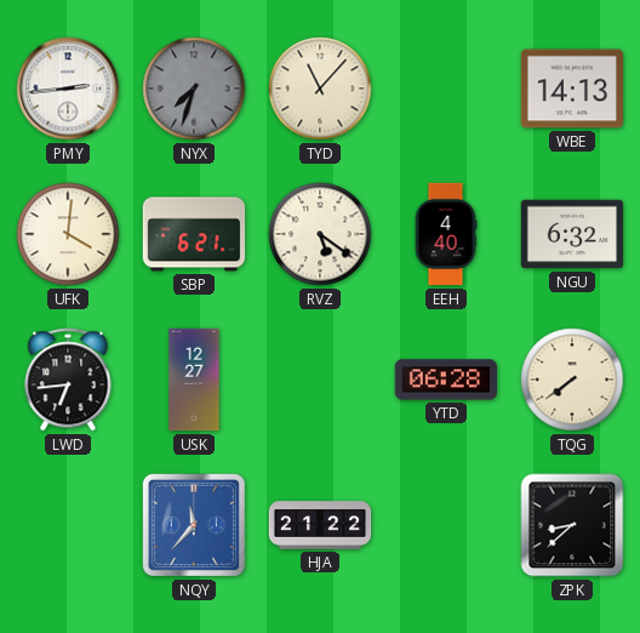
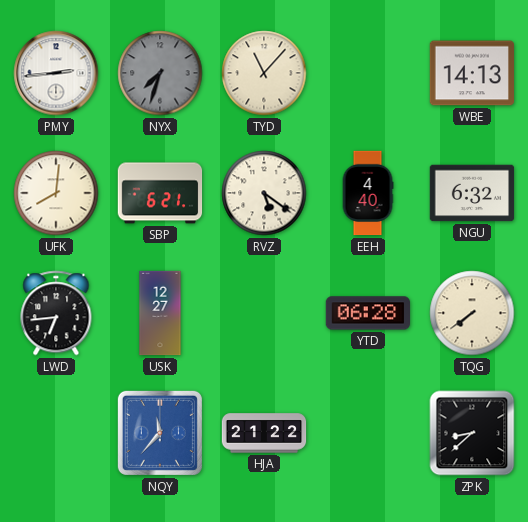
UFK: 4:01 -> 8:01
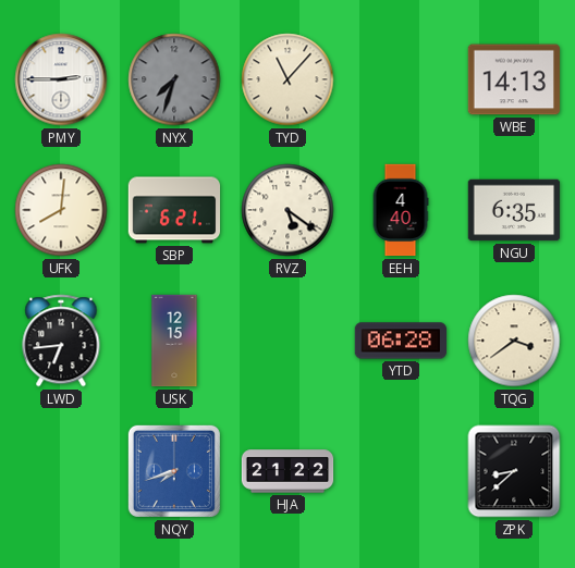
PMY: 2:44 -> 2:45
NGU: 6:32 -> 6:35
USK: 12:27 -> 12:15
TQG: 7:39 -> 3:39
NQY: 11:37 -> 7:42
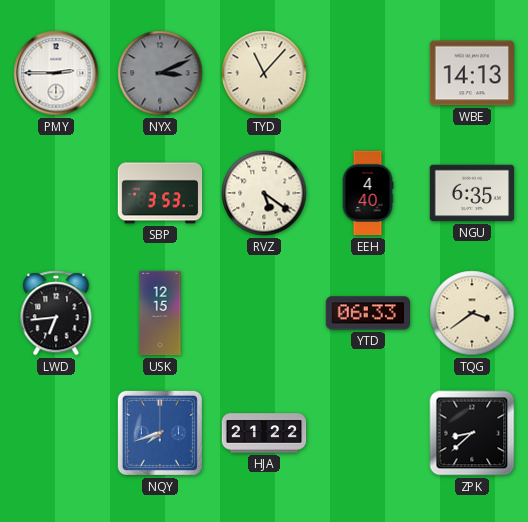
NYX: 7:33 -> 3:11
UFK: 8:01 -> none
SBP: 6:21 -> 3:53
YTD: 06:28 -> 06:33
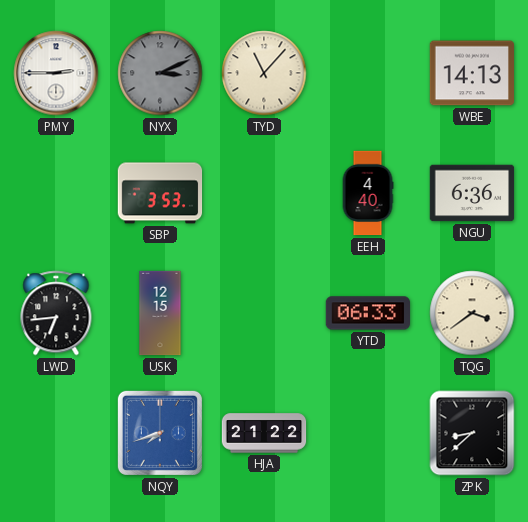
RVZ: 5:21 -> none
NGU: 6:35 -> 6:36
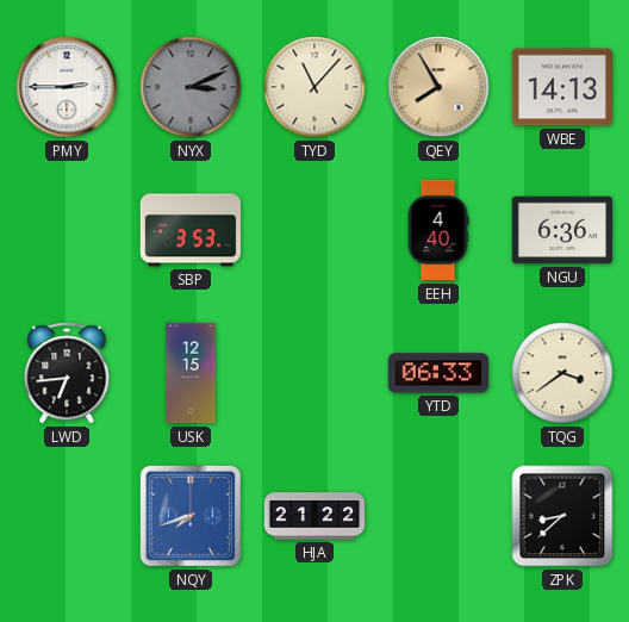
QEY: none -> 7:55
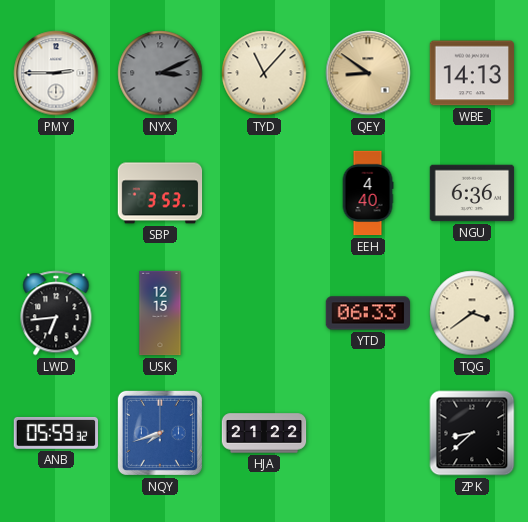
QEY: 7:55 -> 8:51
ANB: none -> 05:59
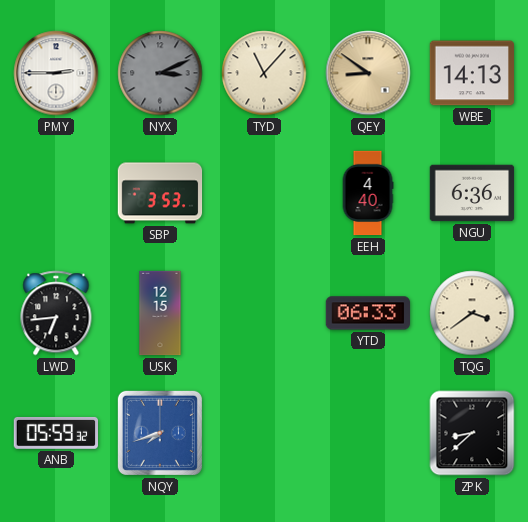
HJA: 21:22 -> none
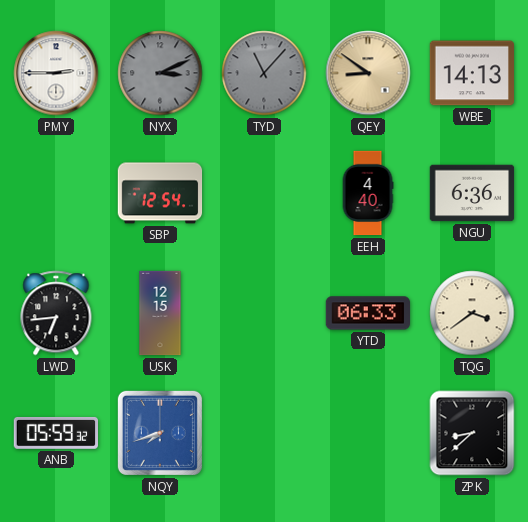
TYD dial: cream -> grey
SBP: 3:53 -> 12:54
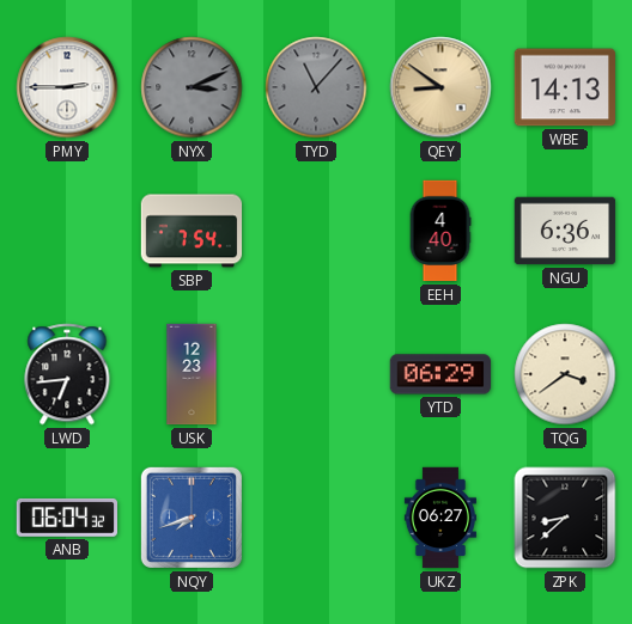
SBP: 12:54 -> 7:54
USK: 12:15 -> 12:23
YTD: 06:33 -> 06:29
ANB: 05:59 -> 06:04
UKZ: none -> 06:27
